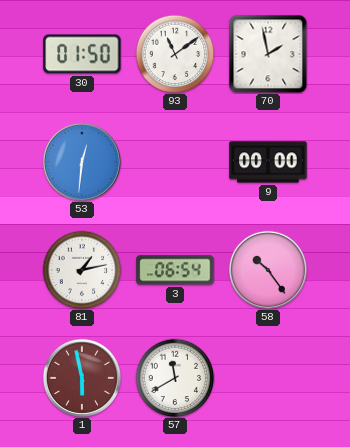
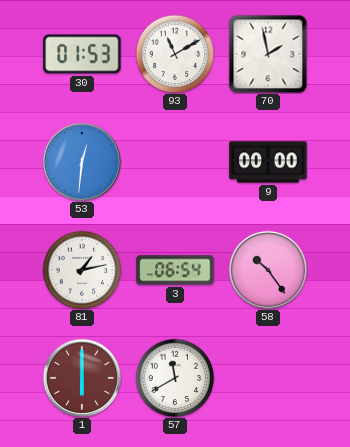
30: 01:50 -> 01:53
93: 11:09 -> 11:10
1: 5:58 -> 6:00
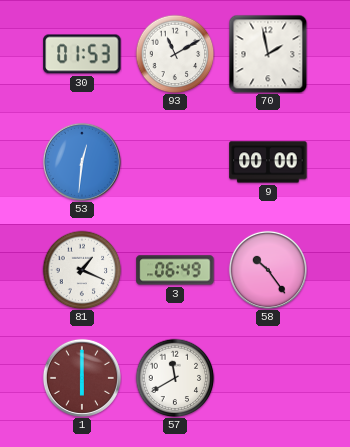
81: 1:13 -> 1:19
3: 06:54 -> 06:49
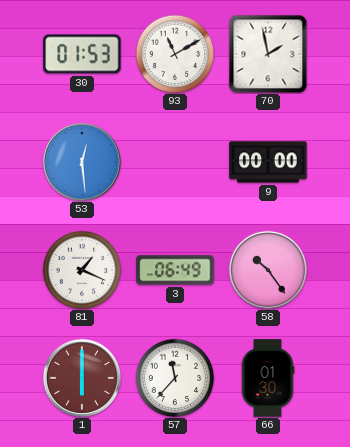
53: 12:31 -> 12:29
57: 11:40 -> 11:37
66: none -> 01:30
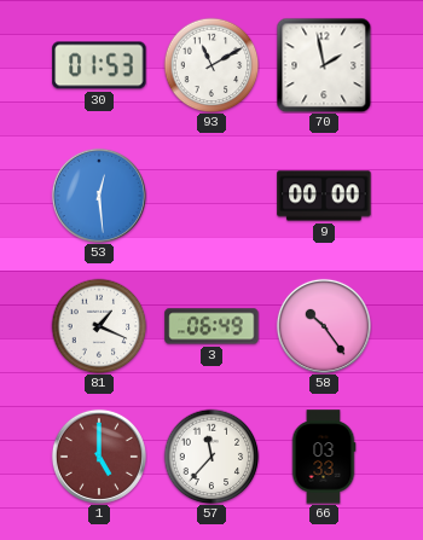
1: 6:00 -> 5:00
66: 01:30 -> 03:33
